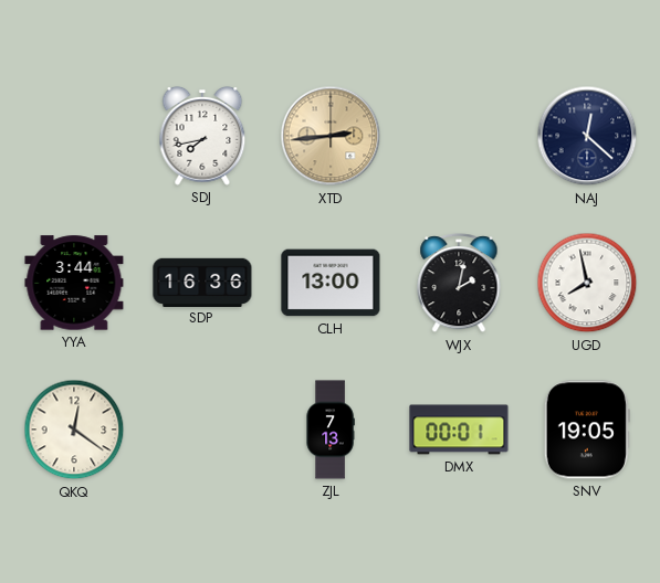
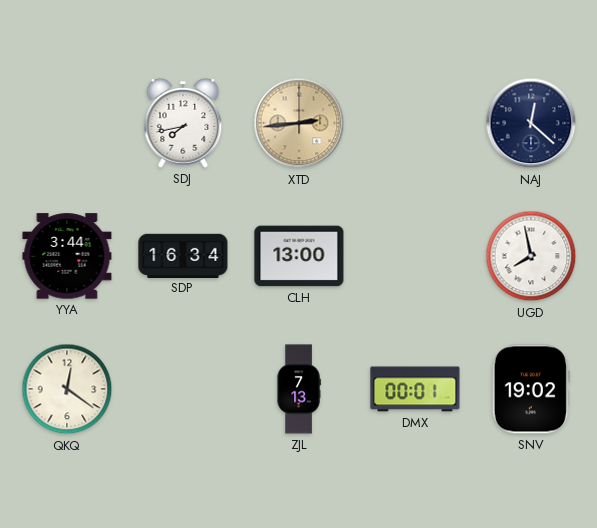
SDP: 16:36 -> 16:34
WJX: 2:02 -> none
SNV: 19:05 -> 19:02
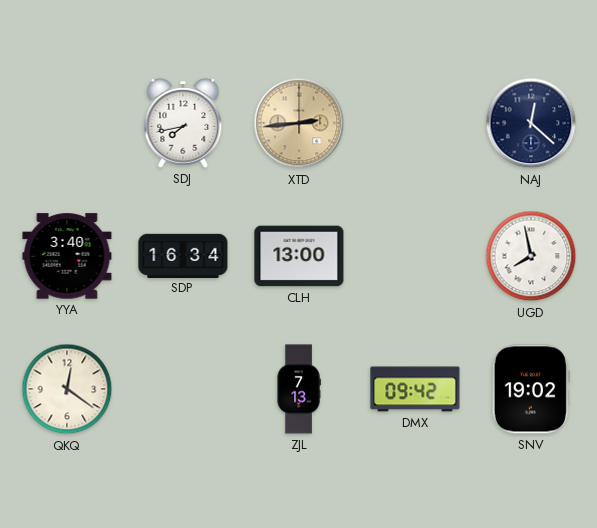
YYA: 3:44 -> 3:40
DMX: 00:01 -> 09:42
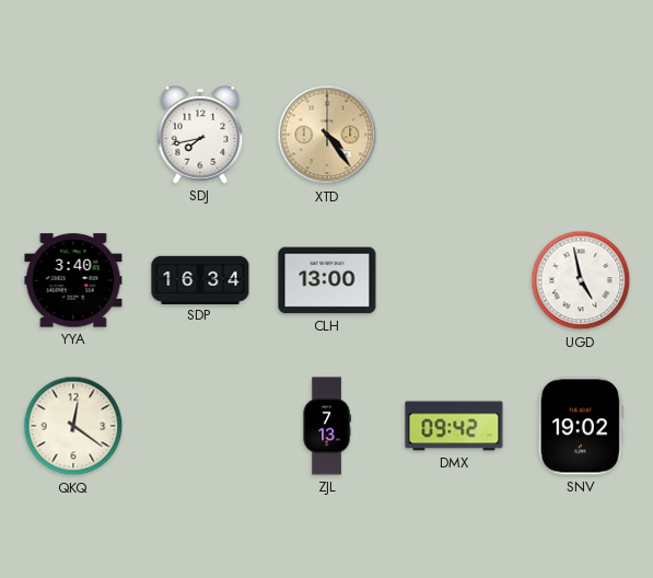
XTD: 2:44 -> 4:24
NAJ: 12:22 -> none
UGD: 7:58 -> 4:58
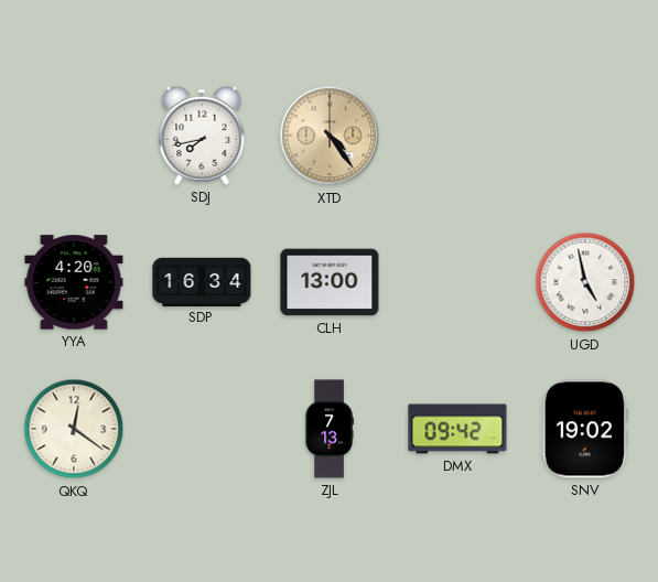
YYA: 3:40 -> 4:20
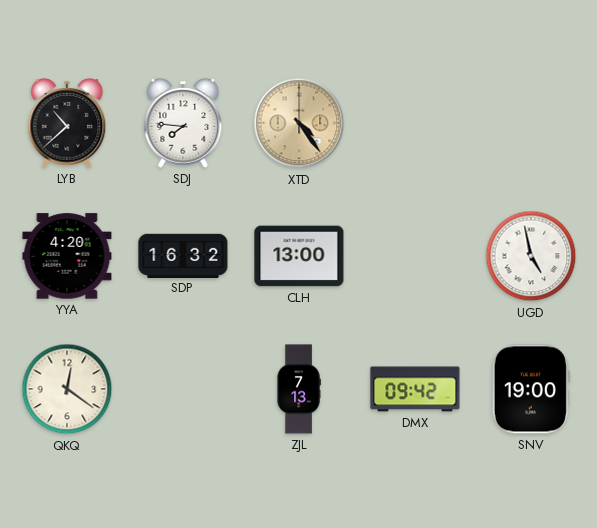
LYB: none -> 10:38
SDJ: 7:43 -> 7:46
SDP: 16:34 -> 16:32
SNV: 19:02 -> 19:00
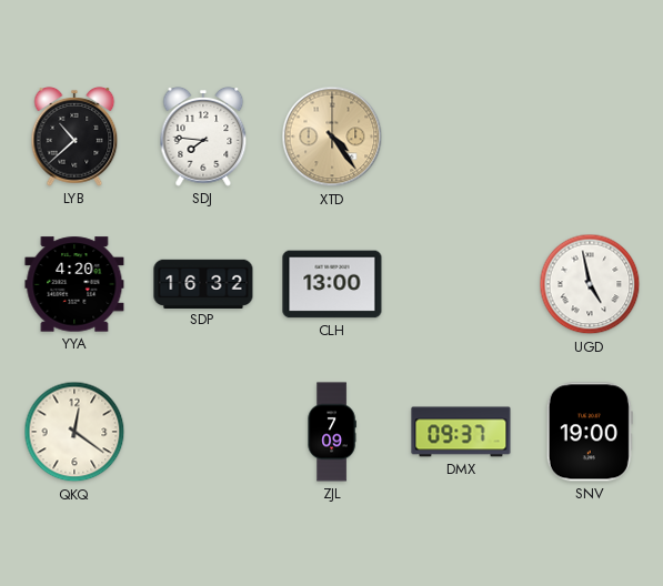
ZJL: 7:13 -> 7:09
DMX: 09:42 -> 09:37
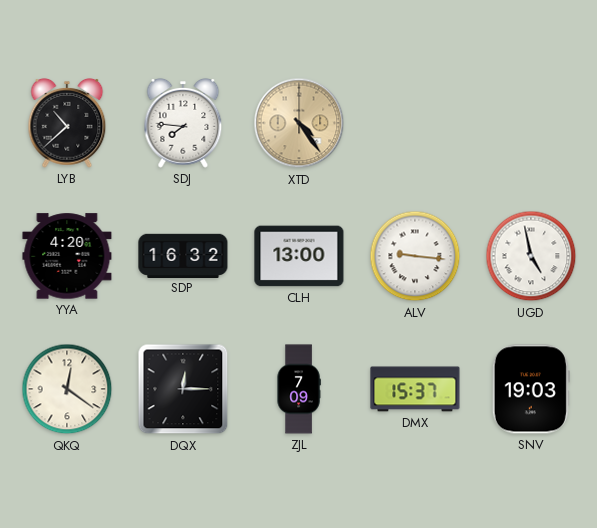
ALV: none -> 9:16
DQX: none -> 12:15
DMX: 09:37 -> 15:37
SNV: 19:00 -> 19:03
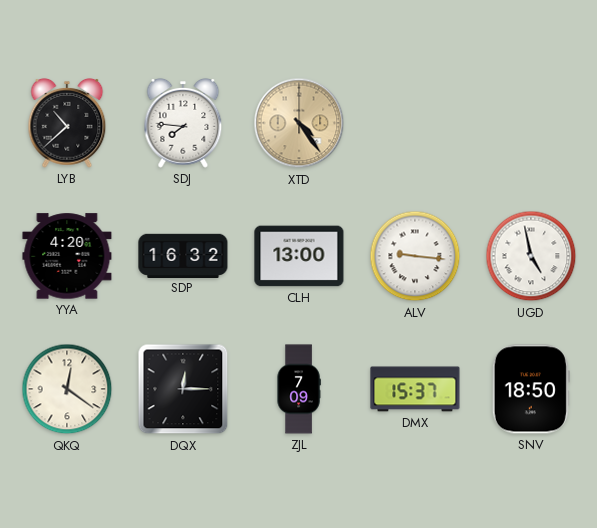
SNV: 19:03 -> 18:50
